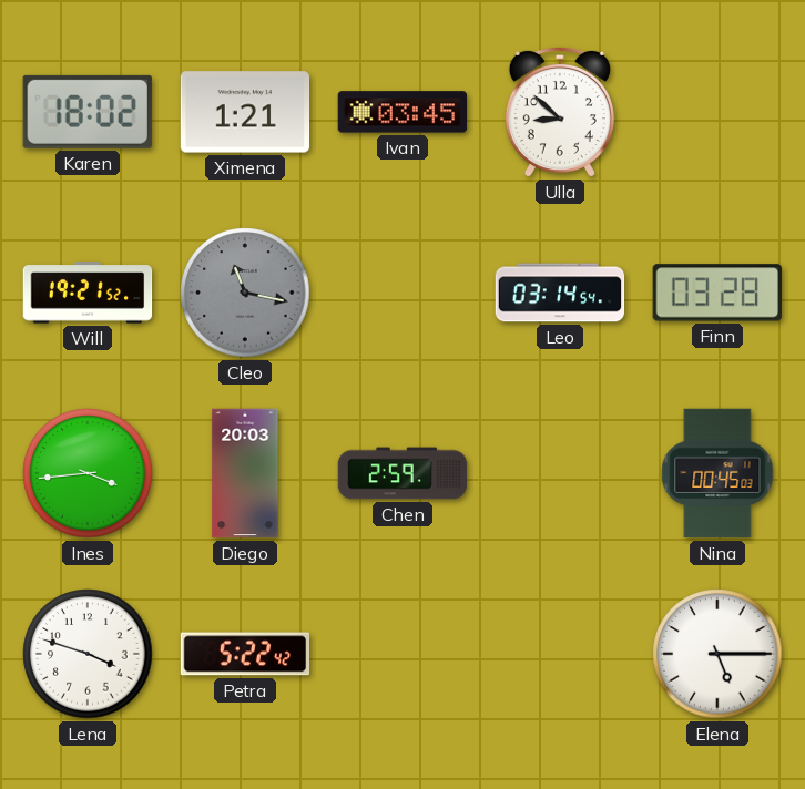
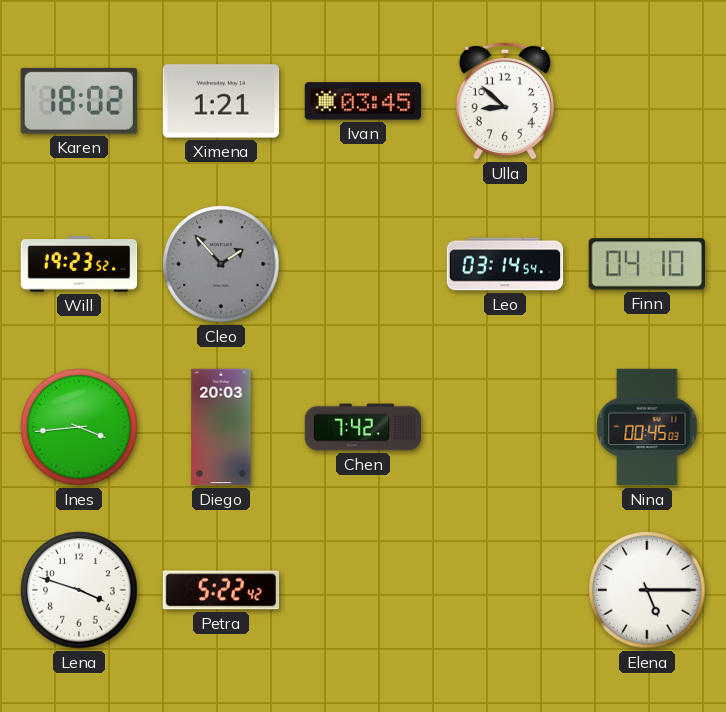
Will: 19:21 -> 19:23
Cleo: 11:17 -> 1:53
Finn: 03:28 -> 04:10
Chen: 2:59 -> 7:42
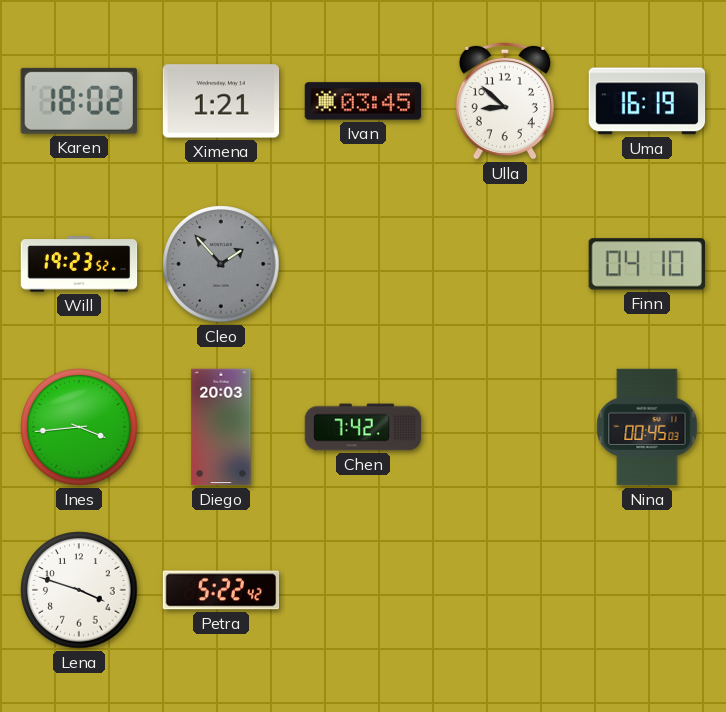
Uma: none -> 16:19
Leo: 03:14 -> none
Elena: 5:15 -> none
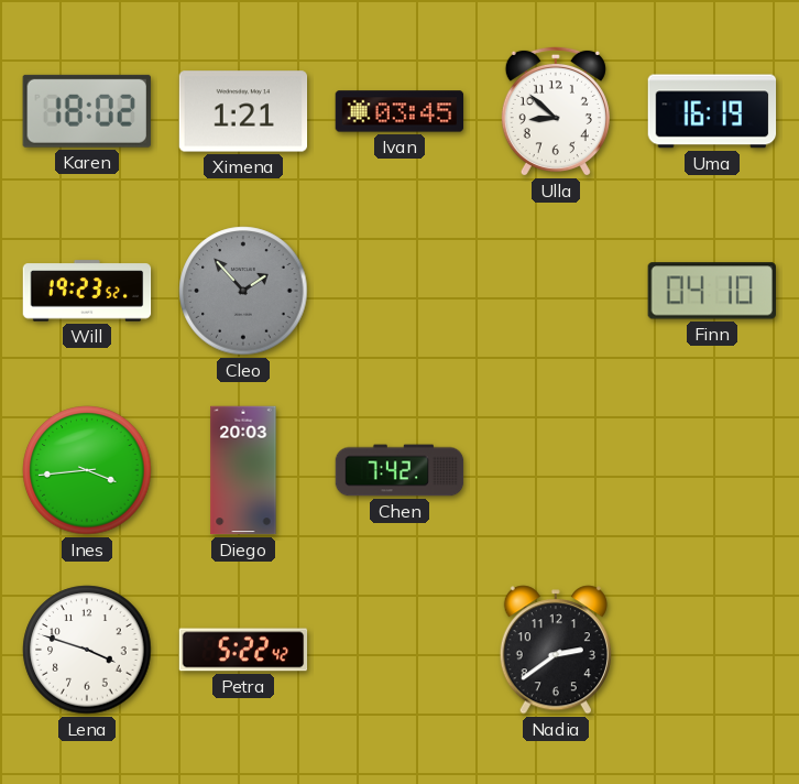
Nina: 00:45 -> none
Nadia: none -> 2:39
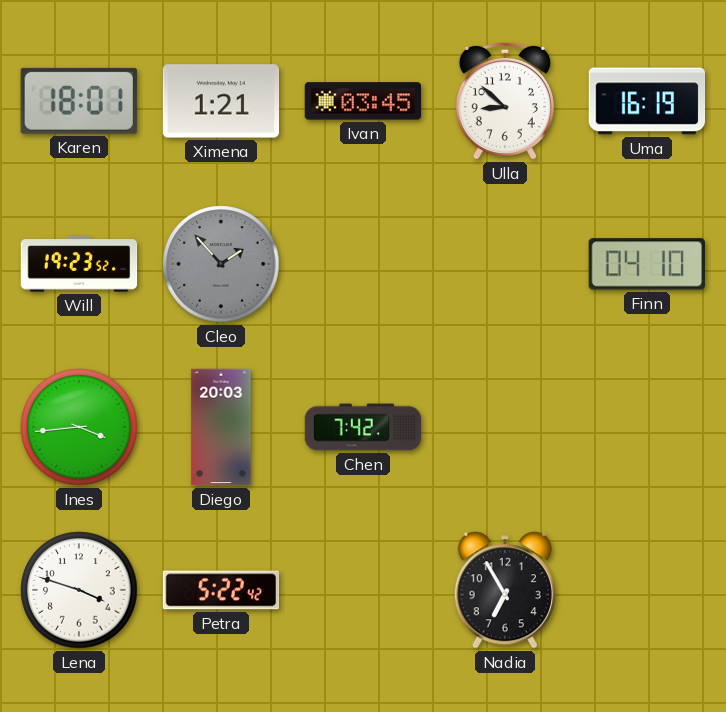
Karen: 18:02 -> 18:01
Nadia: 2:39 -> 6:55
